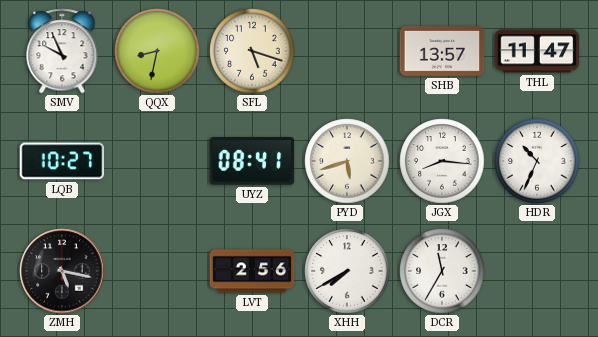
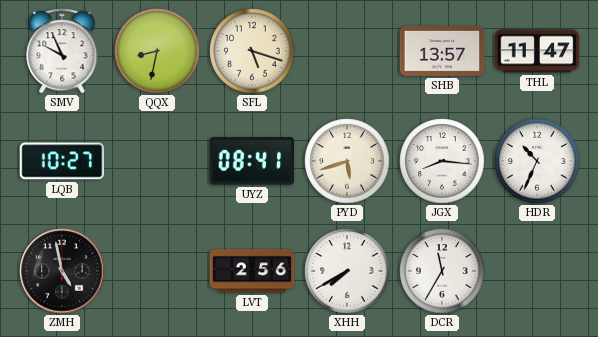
ZMH: 5:17 -> 4:58
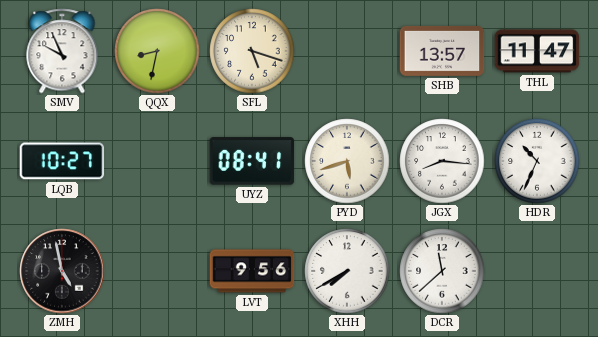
LVT: 2:56 -> 9:56
DCR: 11:35 -> 11:38
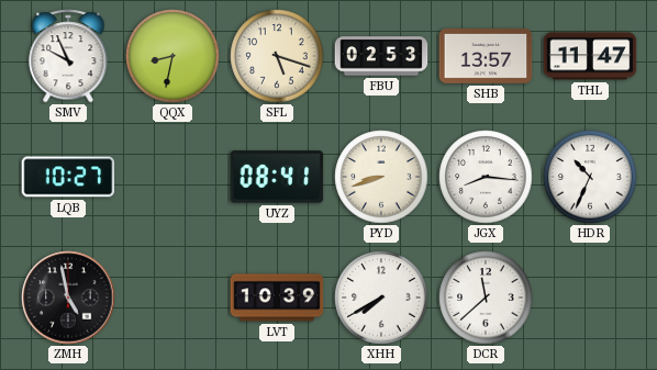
FBU: none -> 02:53
PYD: 5:42 -> 8:42
LVT: 9:56 -> 10:39
